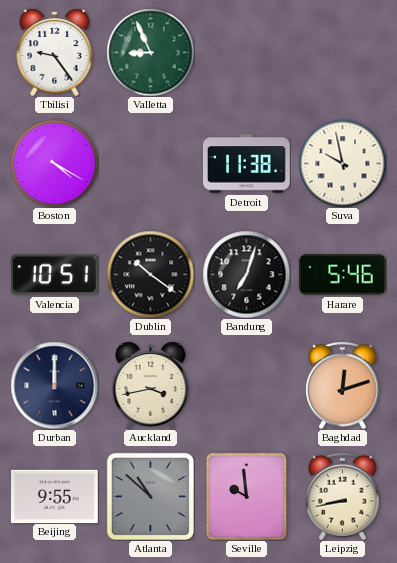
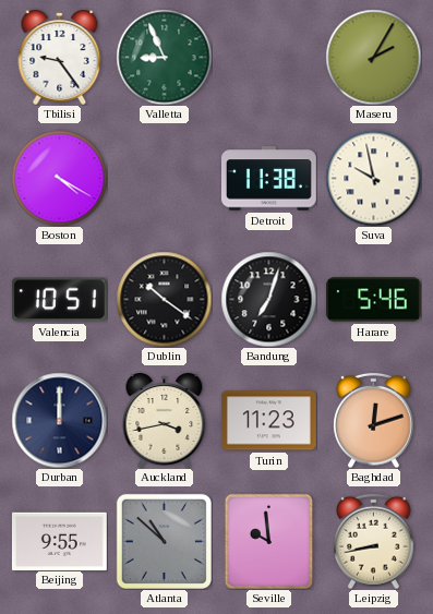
Maseru: none -> 2:05
Turin: none -> 11:23
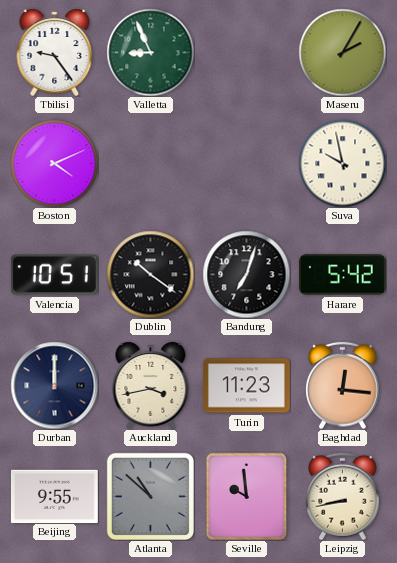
Boston: 4:20 -> 4:11
Detroit: 11:38 -> none
Harare: 5:46 -> 5:42
Baghdad: 12:12 -> 12:16
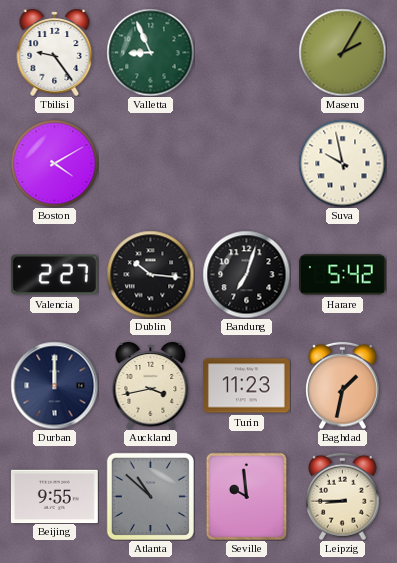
Boston: 4:11 -> 4:10
Valencia: 10:51 -> 2:27
Dublin: 10:21 -> 10:16
Baghdad: 12:16 -> 1:32
Leipzig: 8:43 -> 8:45
